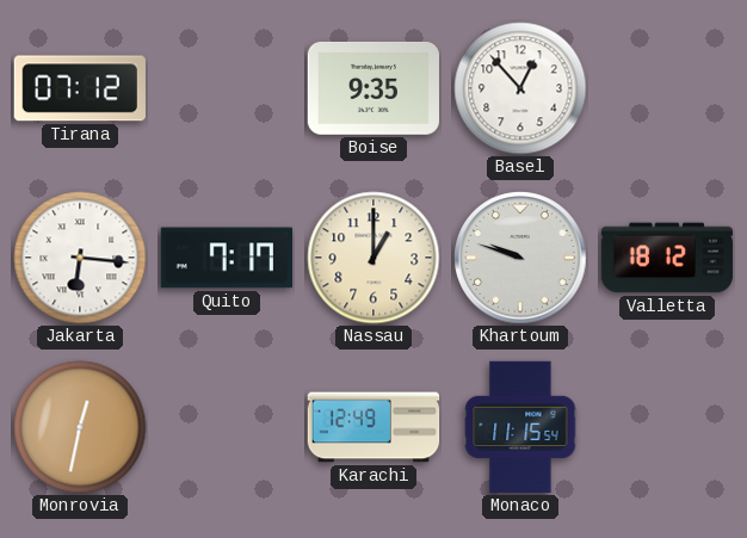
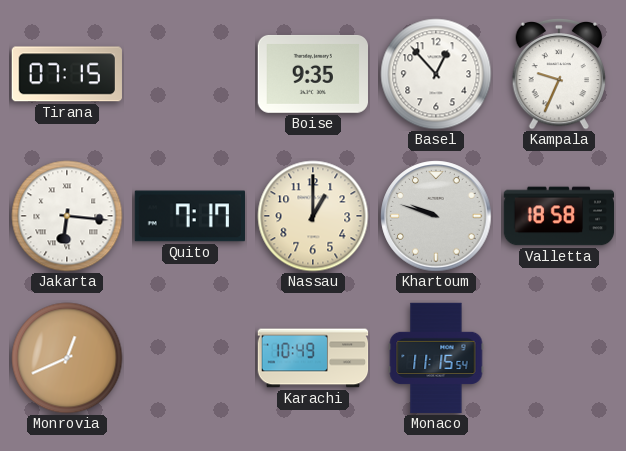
Tirana: 07:12 -> 07:15
Kampala: none -> 9:34
Valletta: 18:12 -> 18:58
Monrovia: 12:32 -> 12:41
Karachi: 12:49 -> 10:49
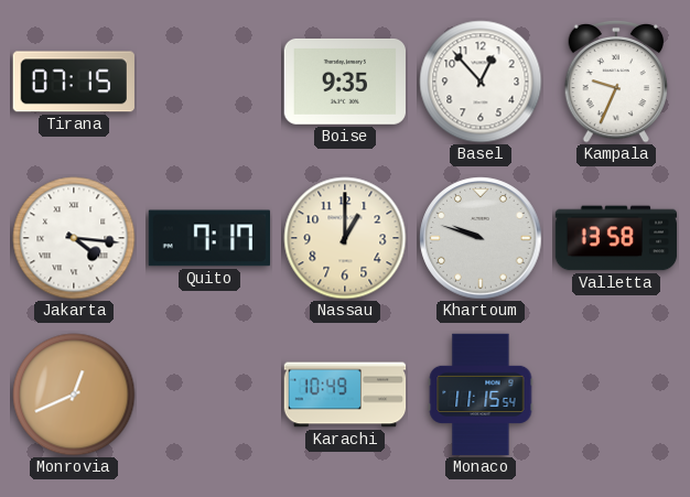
Jakarta: 6:16 -> 4:16
Valletta: 18:58 -> 13:58
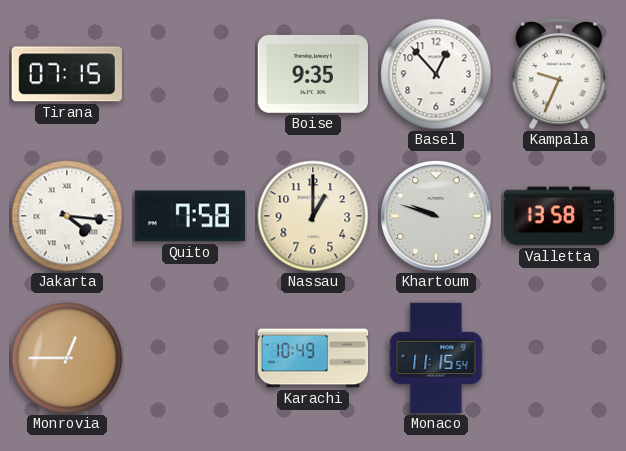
Quito: 7:17 -> 7:58
Monrovia: 12:41 -> 12:45
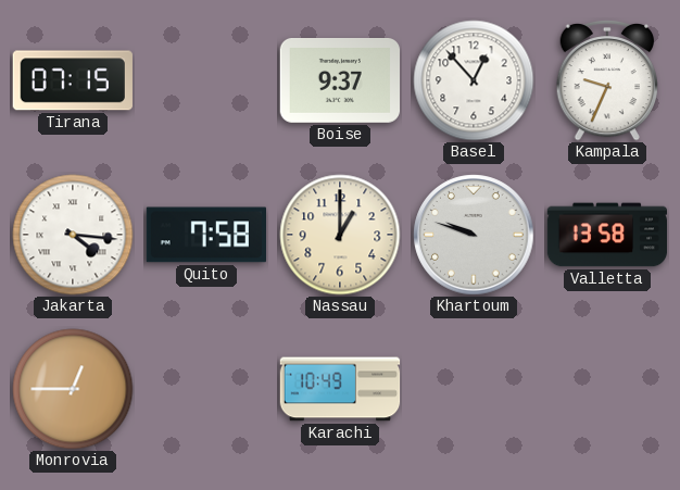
Boise: 9:35 -> 9:37
Monaco: 11:15 -> none
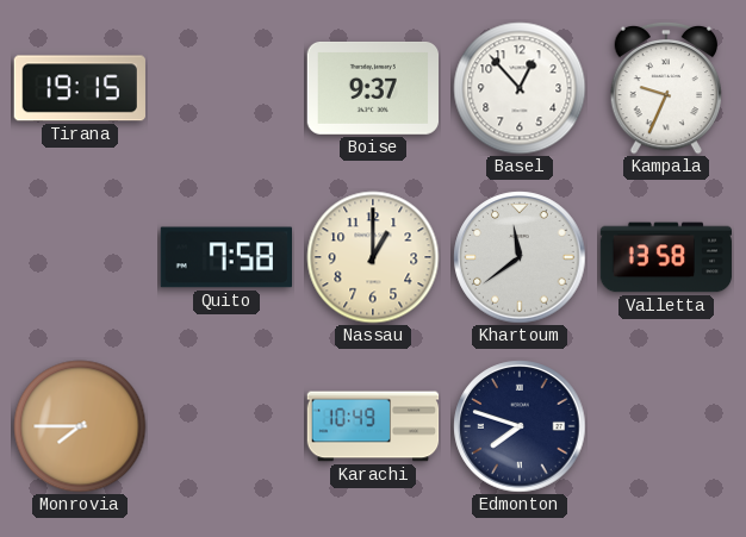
Tirana: 07:15 -> 19:15
Jakarta: 4:16 -> none
Khartoum: 9:48 -> 11:39
Monrovia: 12:45 -> 7:45
Edmonton: none -> 7:48
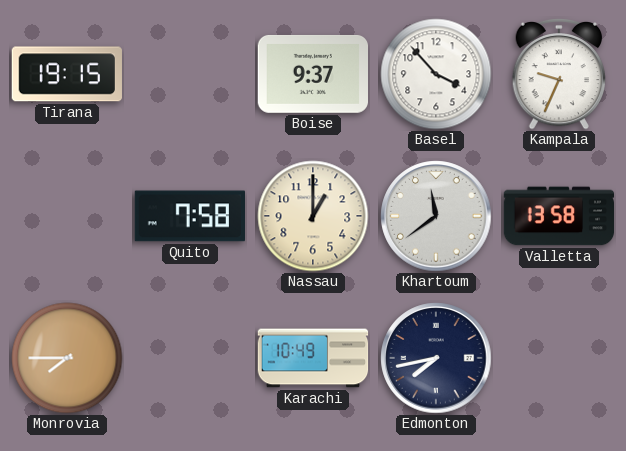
Basel: 12:53 -> 3:53
Edmonton: 7:48 -> 7:43
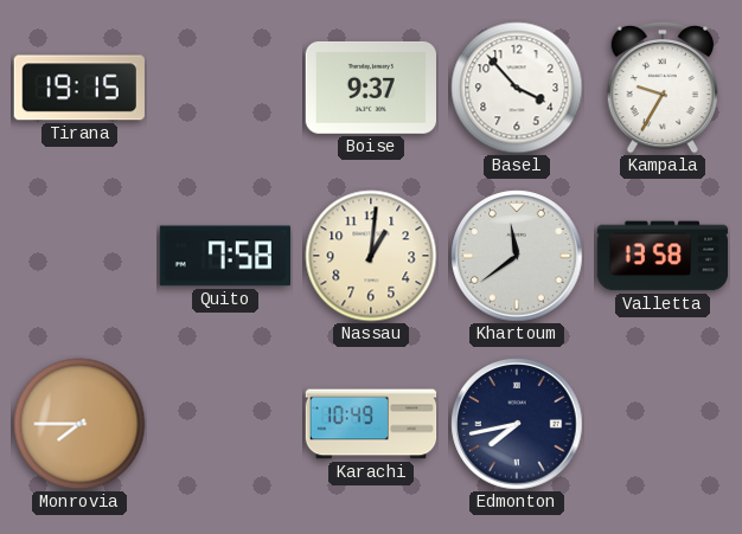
Kampala: 9:34 -> 9:35
Nassau: 1:00 -> 1:01
